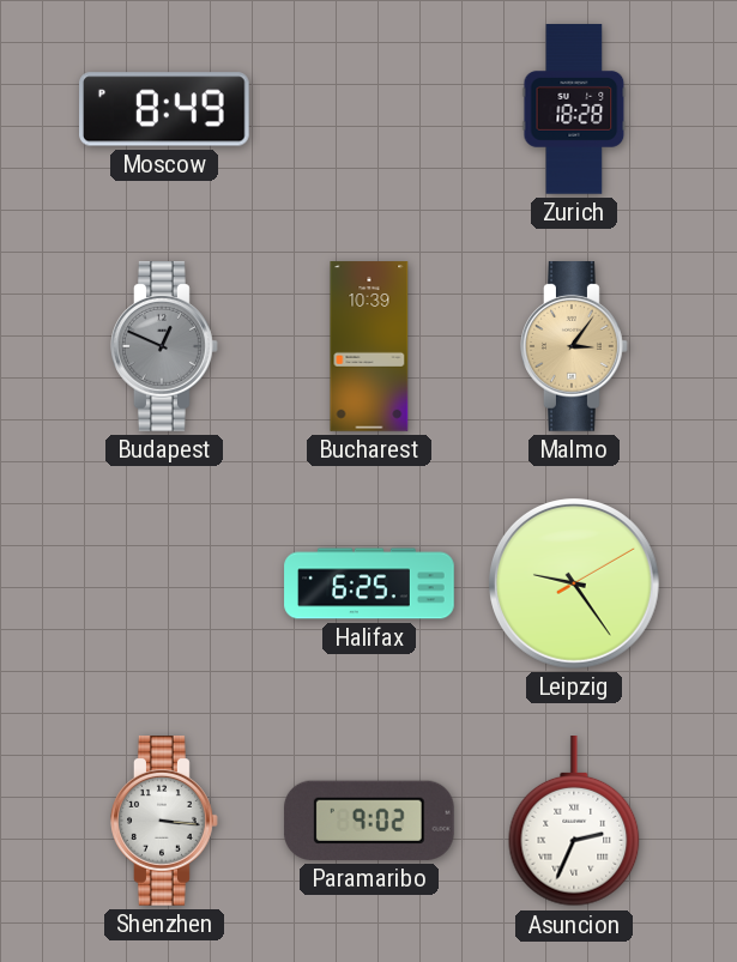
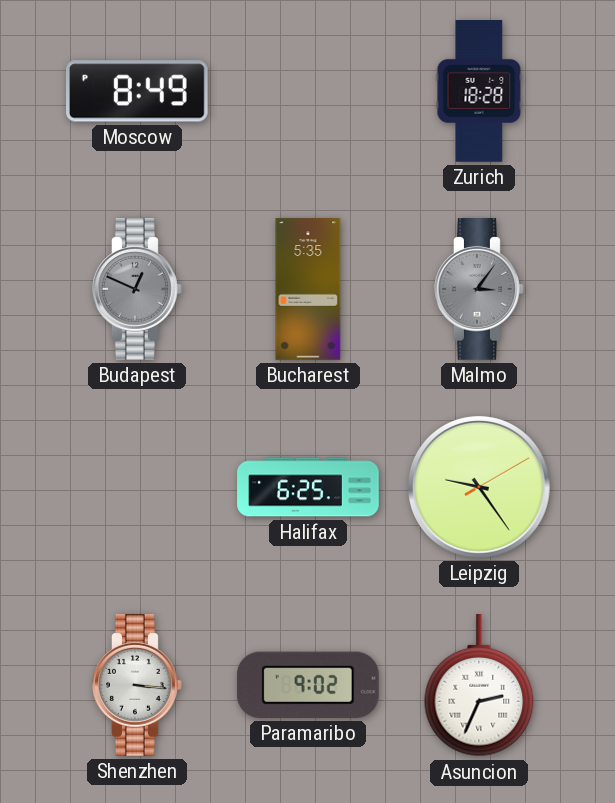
Bucharest: 10:39 -> 5:35
Malmo dial: champagne -> grey
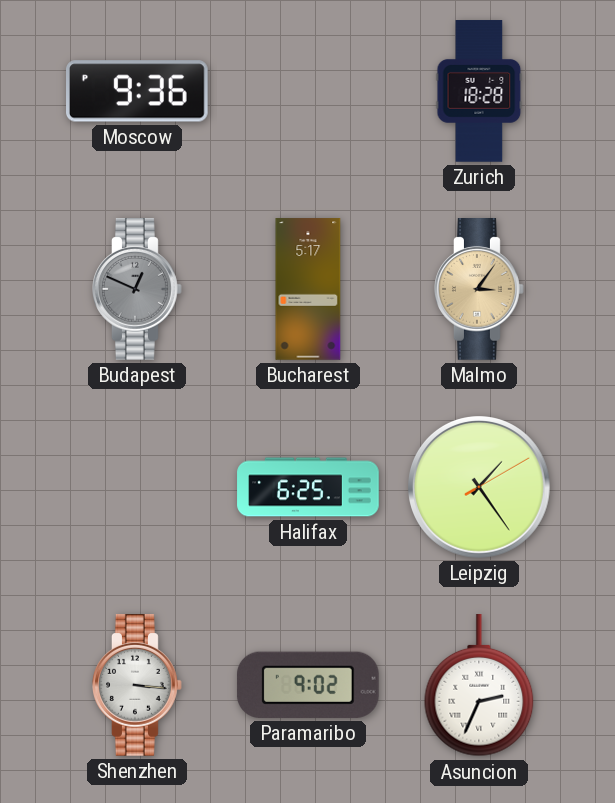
Moscow: 8:49 -> 9:36
Bucharest: 5:35 -> 5:17
Malmo dial: grey -> champagne
Leipzig: 9:24 -> 1:24
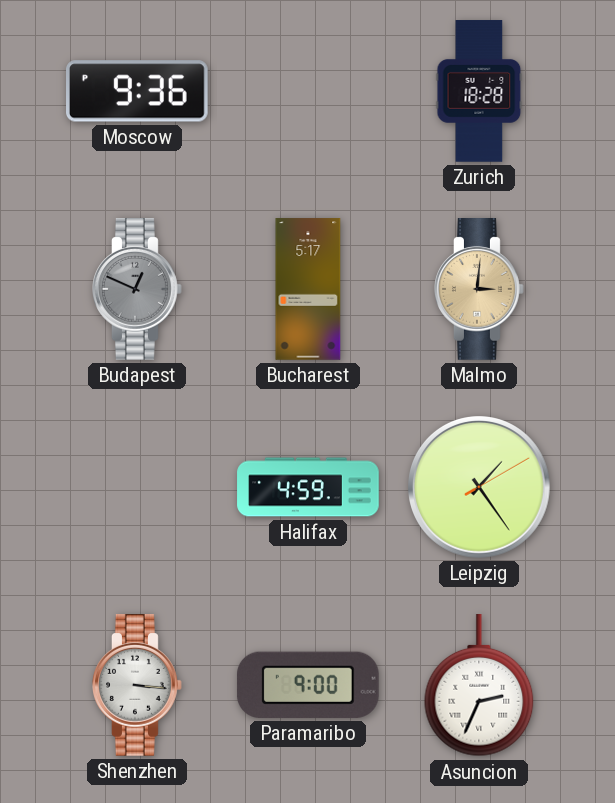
Malmo: 3:06 -> 3:01
Halifax: 6:25 -> 4:59
Paramaribo: 9:02 -> 9:00
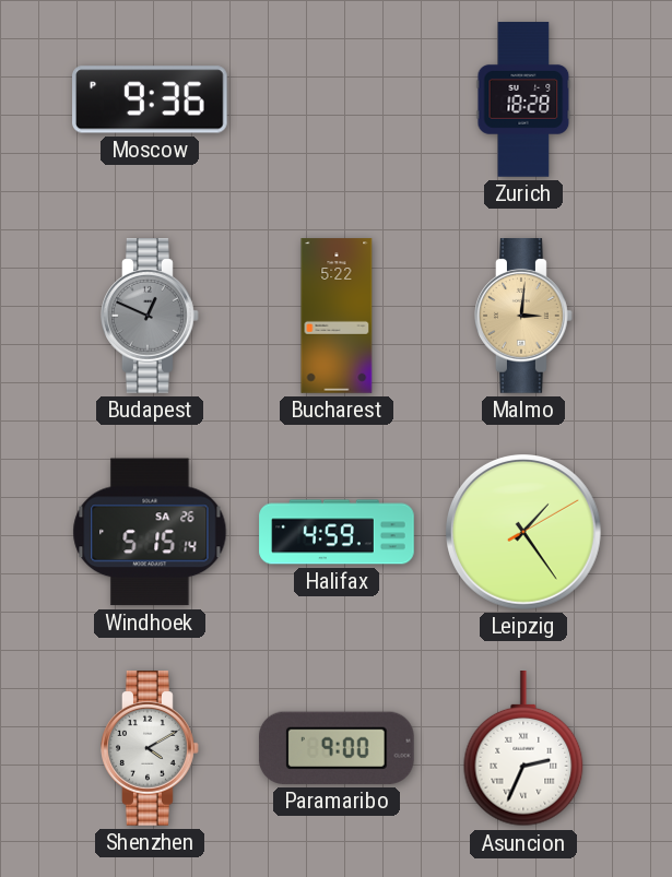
Bucharest: 5:17 -> 5:22
Windhoek: none -> 5:15
Shenzhen: 3:16 -> 4:10
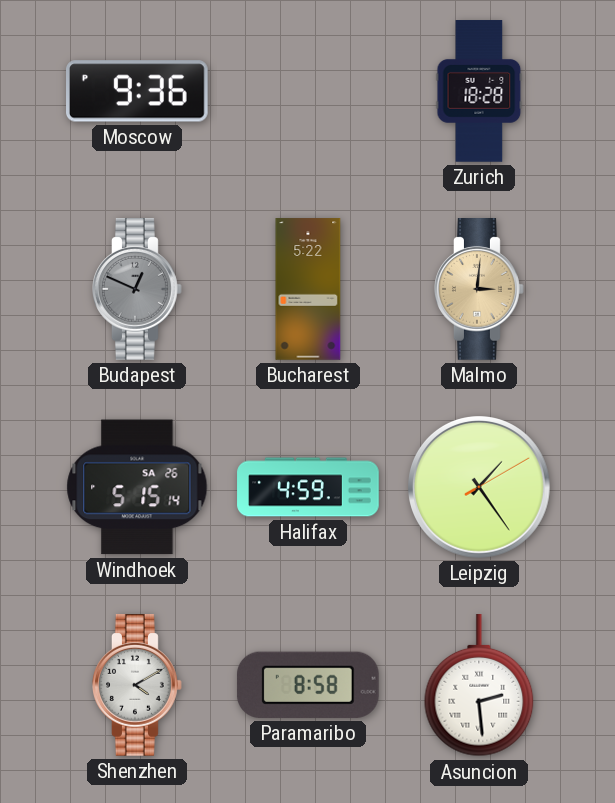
Paramaribo: 9:00 -> 8:58
Asuncion: 2:34 -> 2:29
